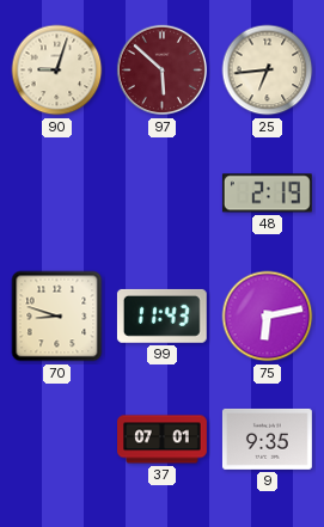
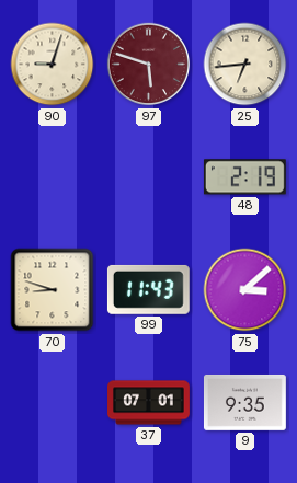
97: 5:52 -> 5:48
75: 6:13 -> 3:08
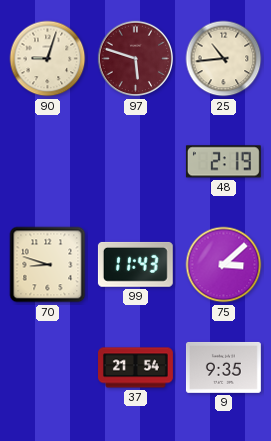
25: 6:44 -> 10:44
37: 07:01 -> 21:54
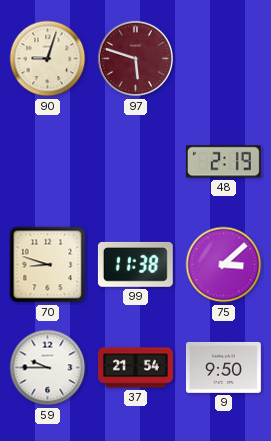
25: 10:44 -> none
99: 11:43 -> 11:38
59: none -> 9:45
9: 9:35 -> 9:50
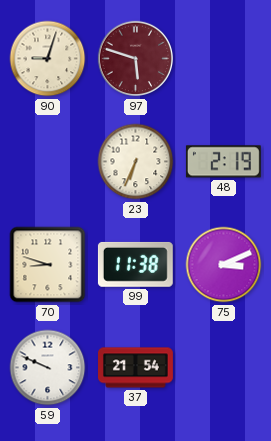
23: none -> 6:34
75: 3:08 -> 3:11
59: 9:45 -> 9:49
9: 9:50 -> none
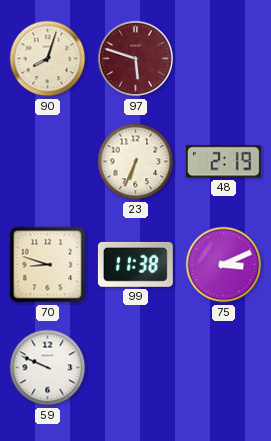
90: 9:03 -> 8:03
37: 21:54 -> none
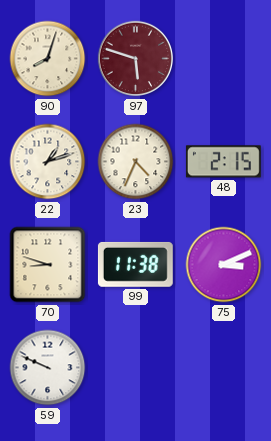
22: none -> 1:12
23: 6:34 -> 4:34
48: 2:19 -> 2:15
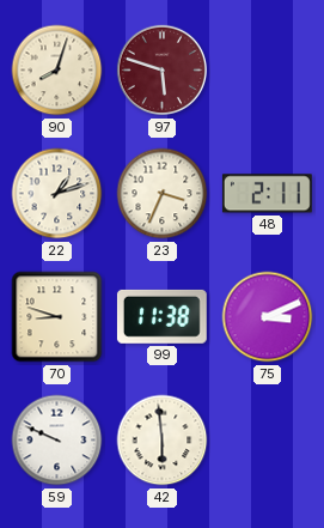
23: 4:34 -> 3:34
48: 2:15 -> 2:11
42: none -> 5:59
